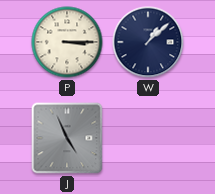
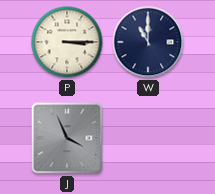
W: 1:08 -> 11:00
J: 4:56 -> 3:56
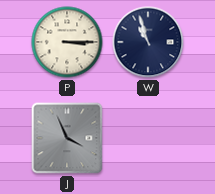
W: 11:00 -> 10:57
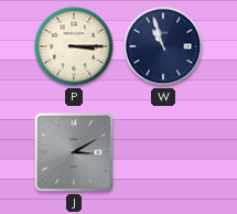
J: 3:56 -> 3:10
